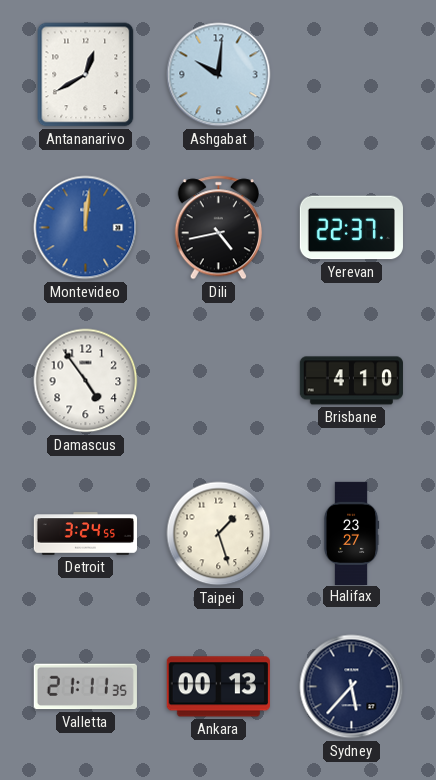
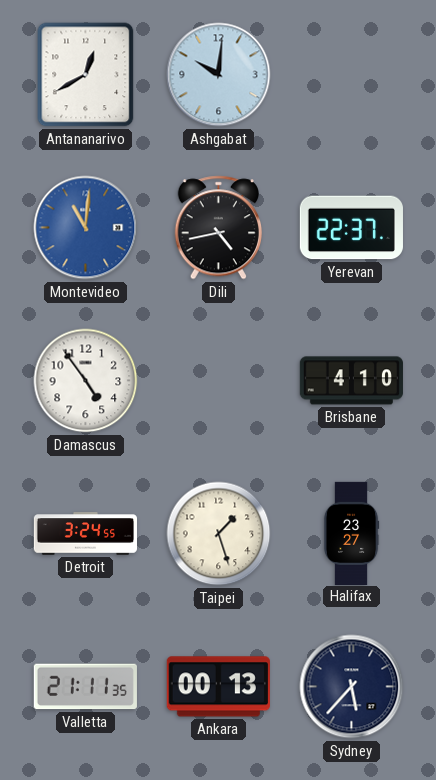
Montevideo: 12:01 -> 11:01
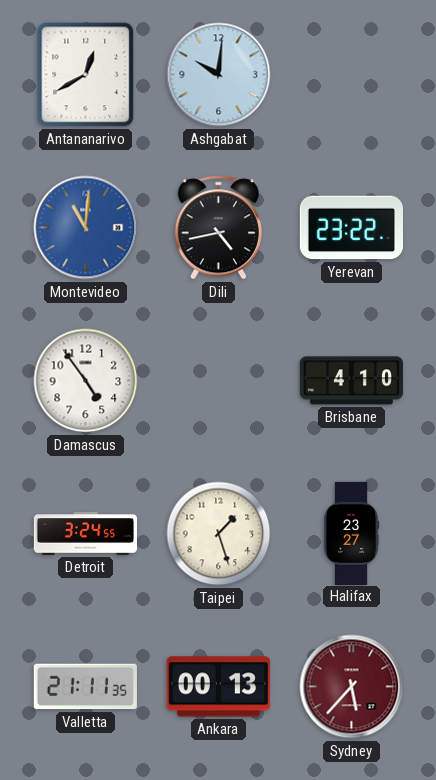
Yerevan: 22:37 -> 23:22
Sydney dial: navy -> burgundy
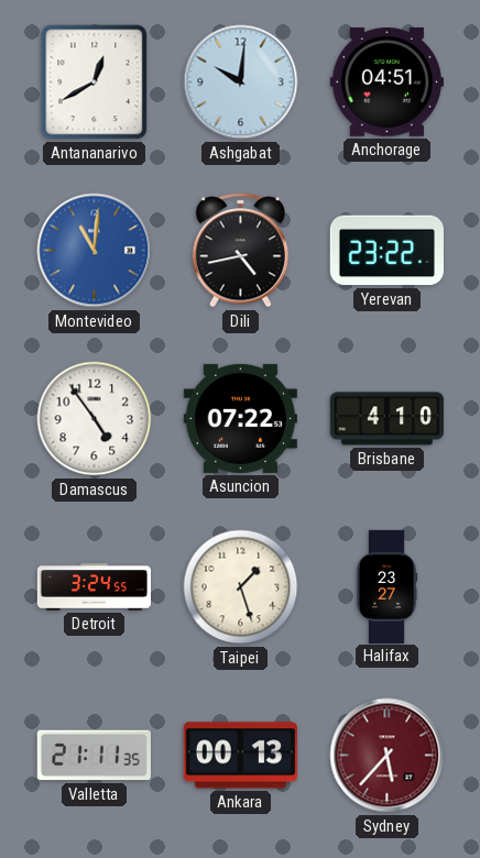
Anchorage: none -> 04:51
Asuncion: none -> 07:22
